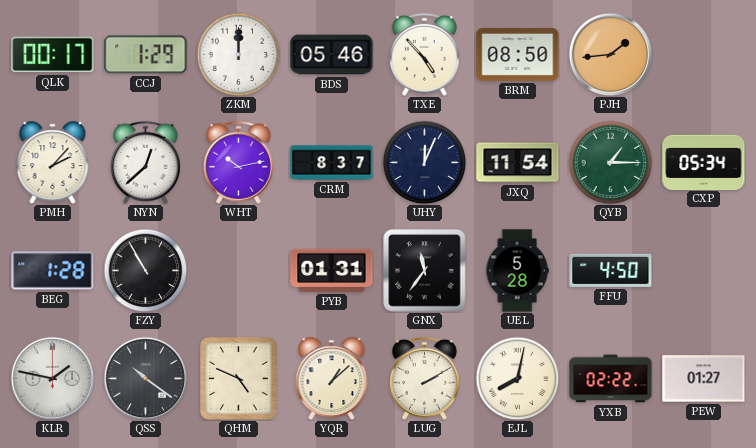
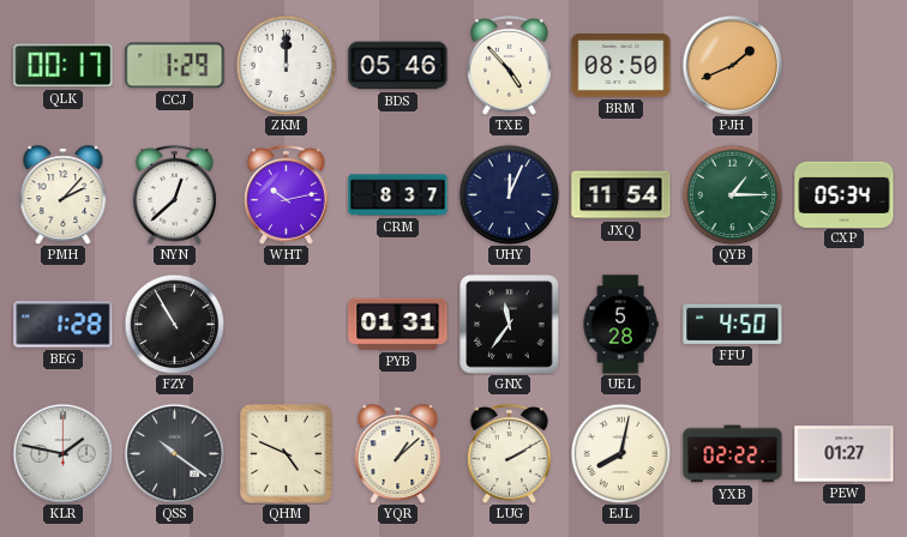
PJH: 1:44 -> 1:41
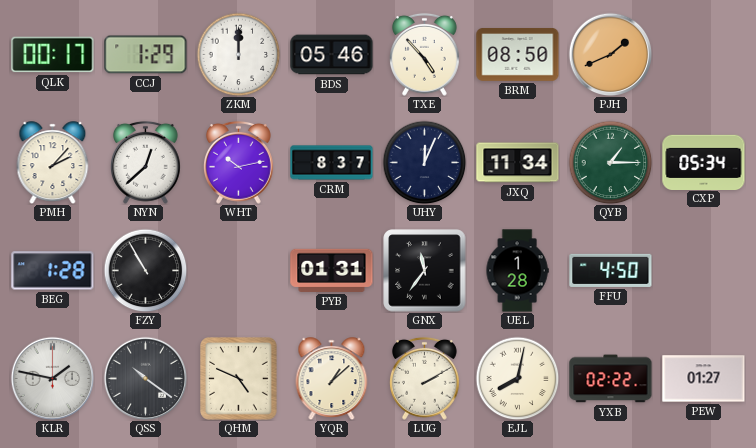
JXQ: 11:54 -> 11:34
UEL: 5:28 -> 1:28
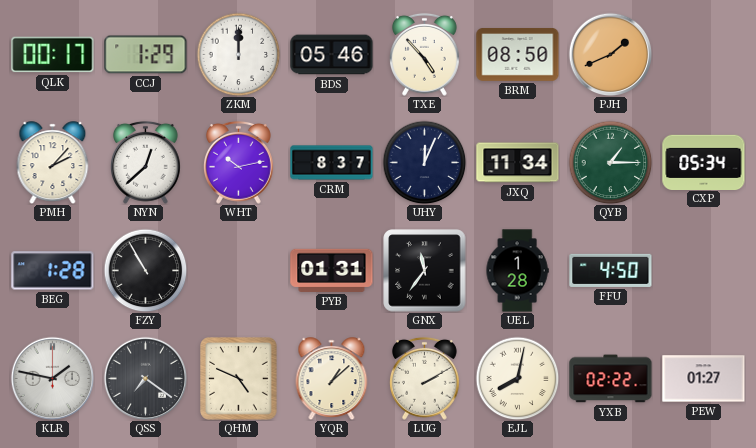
QSS: 10:21 -> 7:21
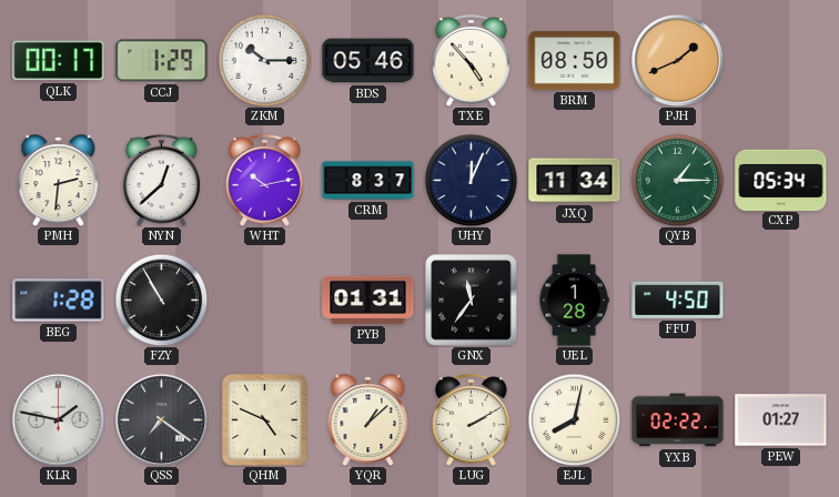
ZKM: 12:00 -> 10:15
PMH: 2:07 -> 2:31
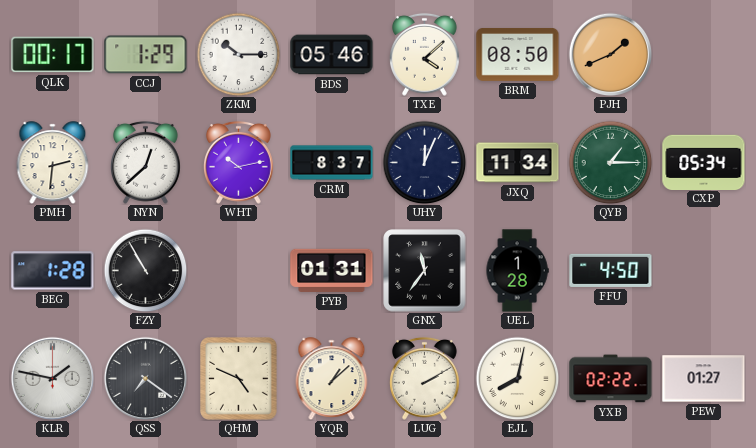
TXE: 4:53 -> 4:08
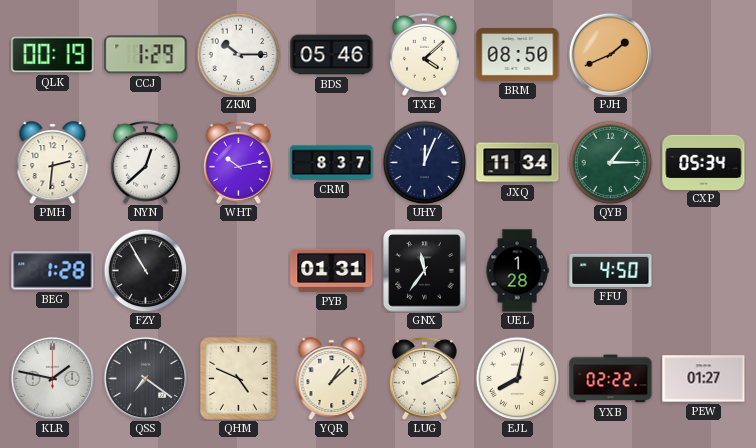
QLK: 00:17 -> 00:19
